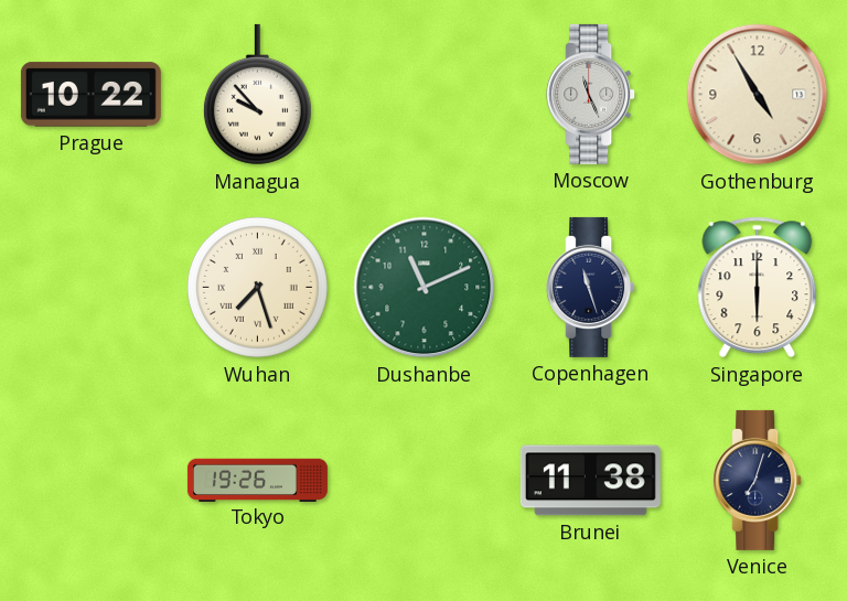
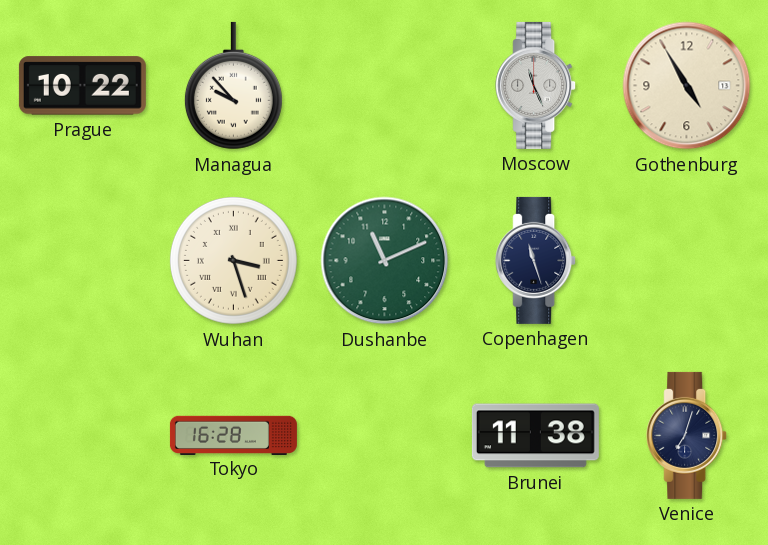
Wuhan: 7:27 -> 3:27
Singapore: 6:00 -> none
Tokyo: 19:26 -> 16:28
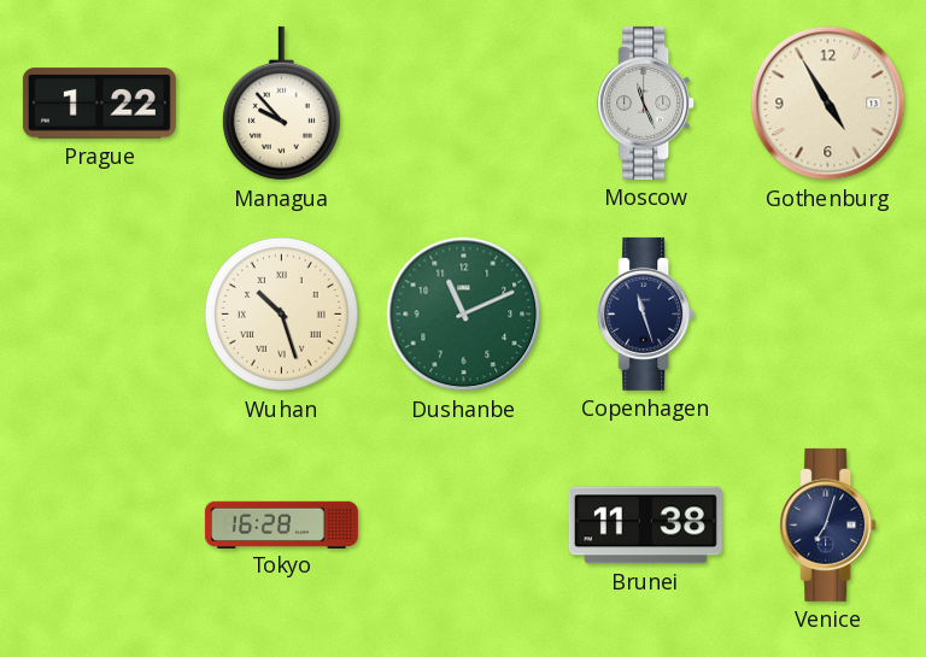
Prague: 10:22 -> 1:22
Wuhan: 3:27 -> 10:27
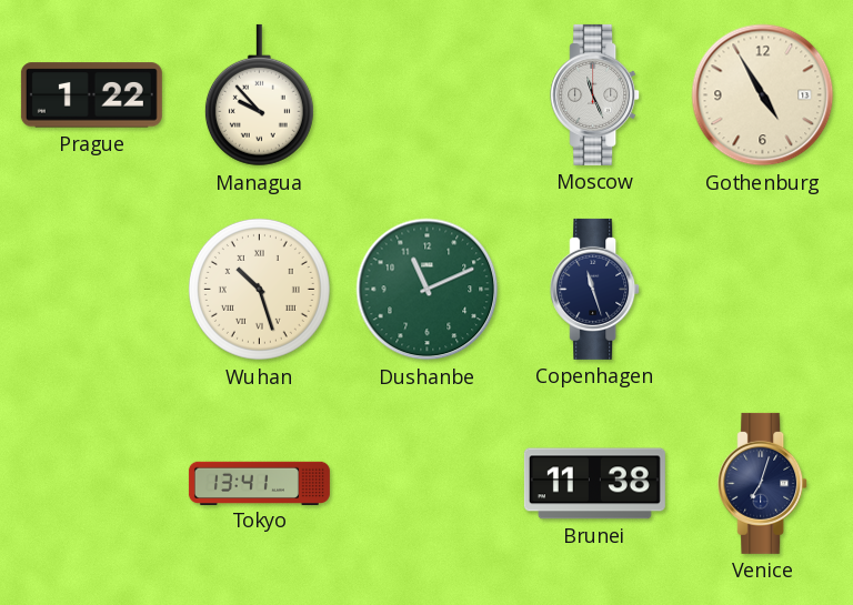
Tokyo: 16:28 -> 13:41
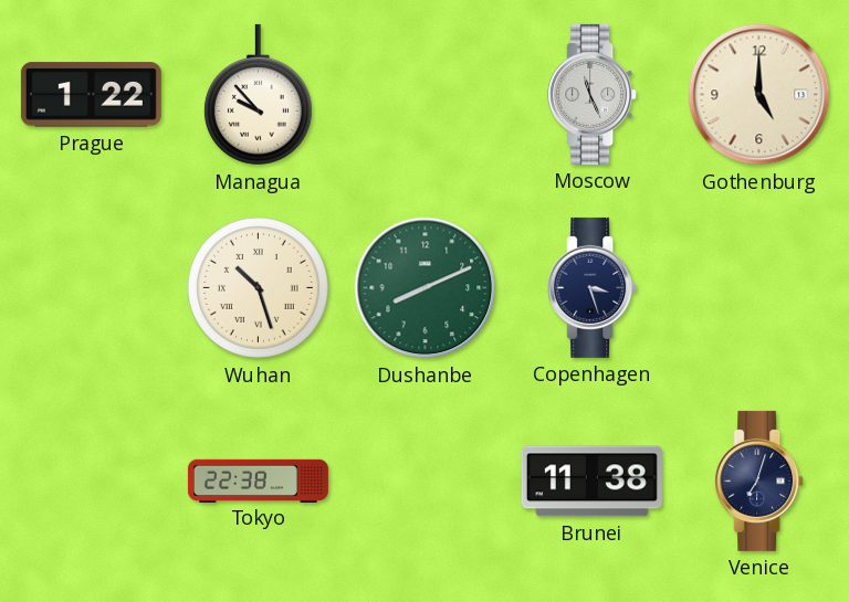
Gothenburg: 4:55 -> 5:00
Dushanbe: 11:11 -> 8:11
Copenhagen: 11:27 -> 3:27
Tokyo: 13:41 -> 22:38
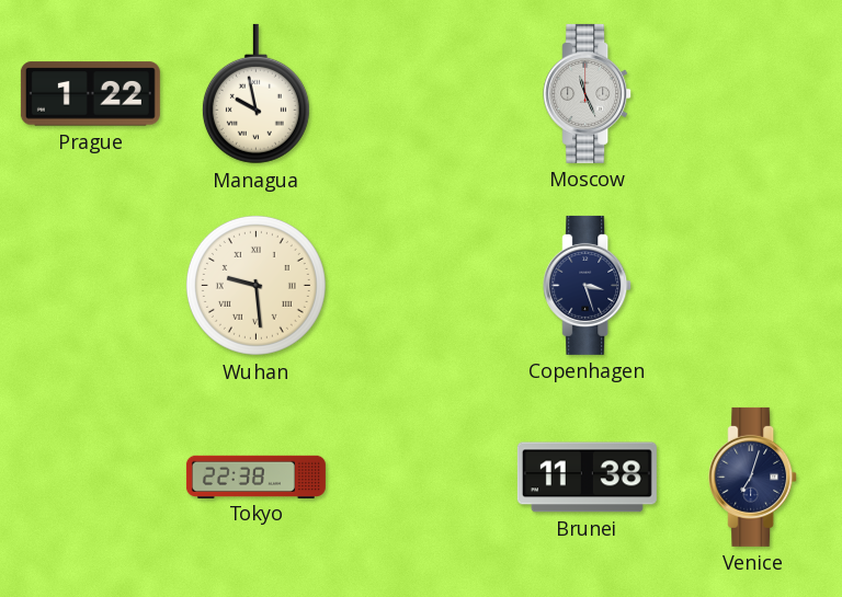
Managua: 9:53 -> 9:58
Gothenburg: 5:00 -> none
Wuhan: 10:27 -> 9:29
Dushanbe: 8:11 -> none
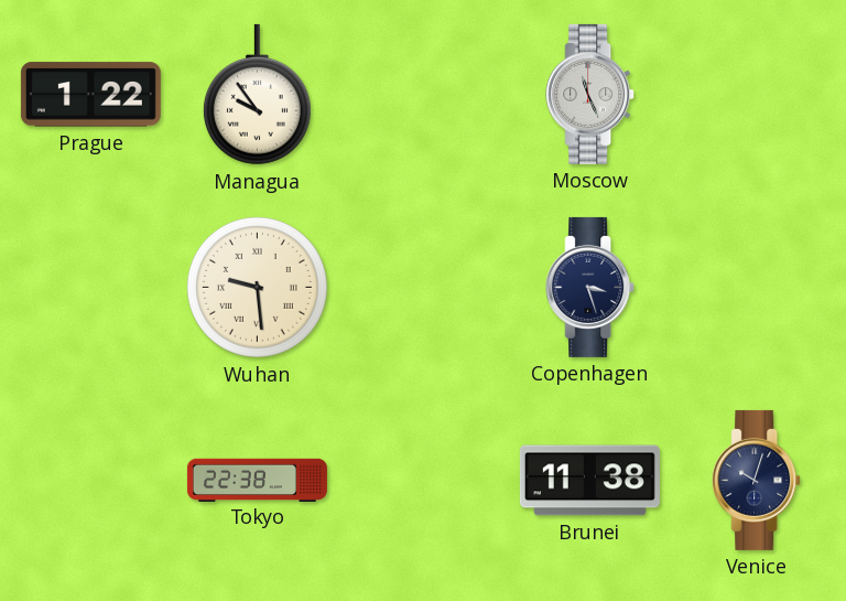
Managua: 9:58 -> 9:54
Venice: 7:03 -> 10:03
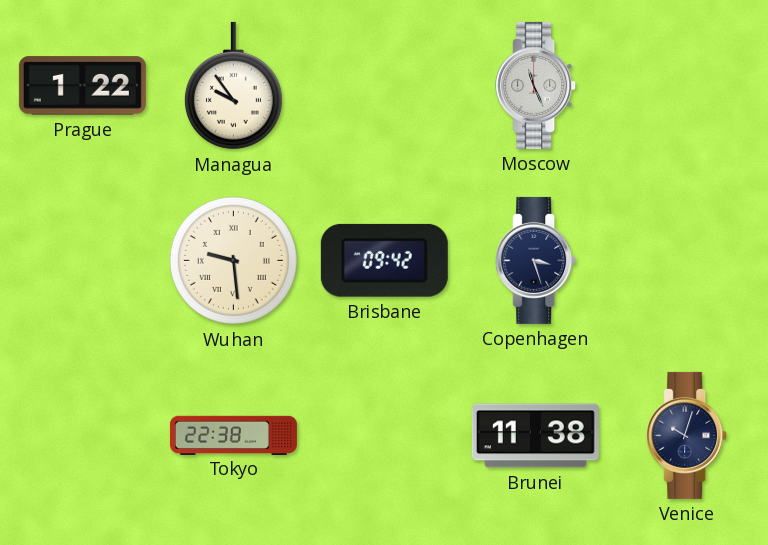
Brisbane: none -> 09:42
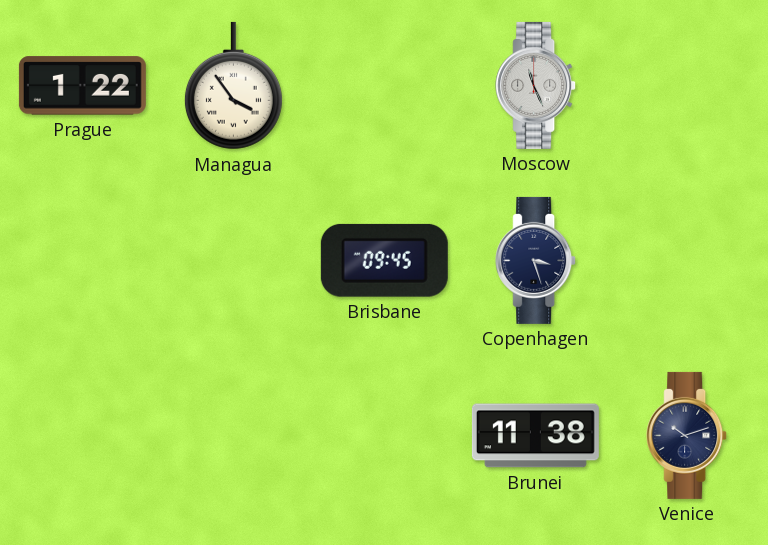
Managua: 9:54 -> 3:54
Wuhan: 9:29 -> none
Brisbane: 09:42 -> 09:45
Tokyo: 22:38 -> none
Venice: 10:03 -> 10:12
